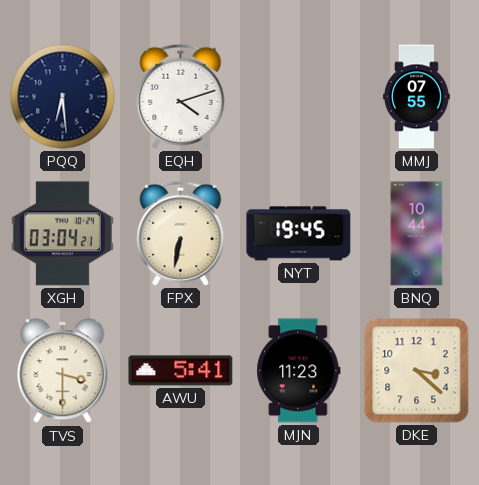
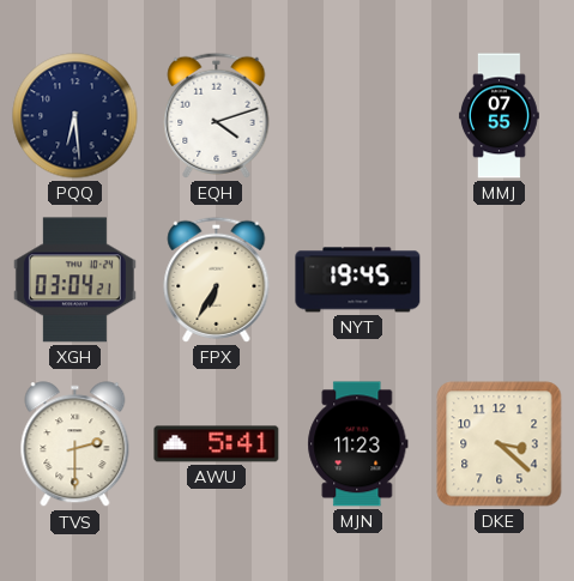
FPX: 6:32 -> 6:35
BNQ: 10:44 -> none
TVS: 3:30 -> 2:30
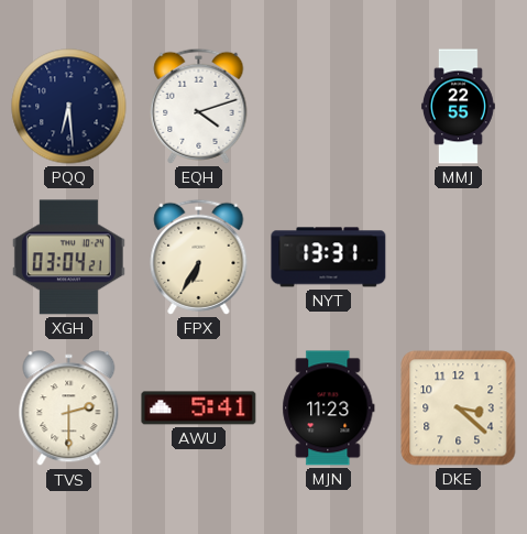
MMJ: 07:55 -> 22:55
NYT: 19:45 -> 13:31
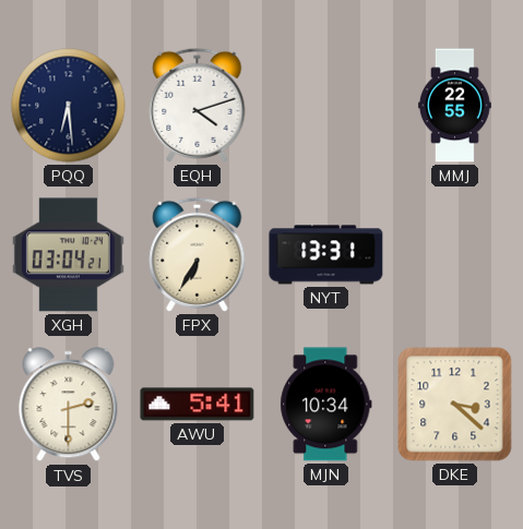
MJN: 11:23 -> 10:34
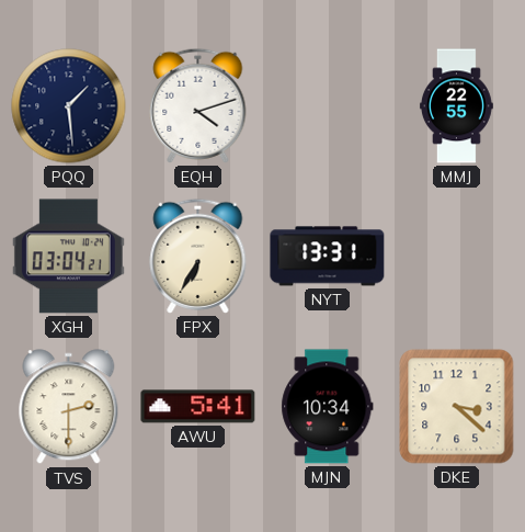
PQQ: 6:29 -> 1:29
